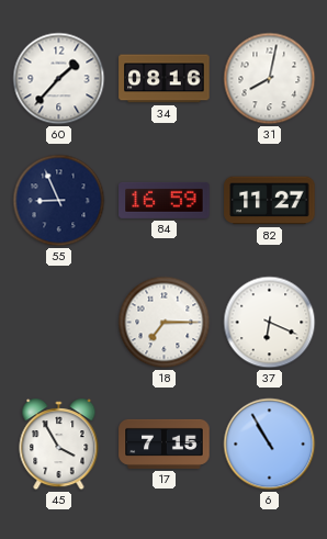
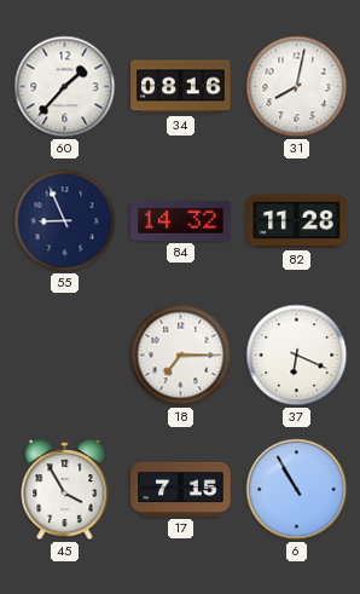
84: 16:59 -> 14:32
82: 11:27 -> 11:28
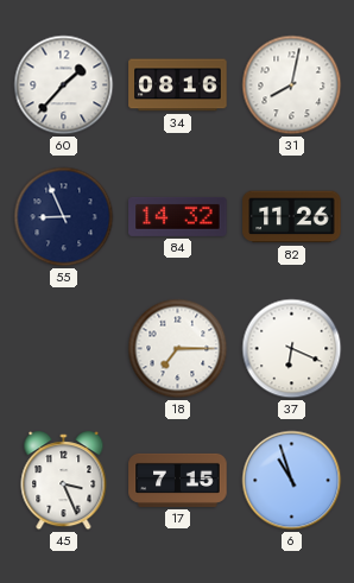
82: 11:28 -> 11:26
45: 3:55 -> 3:26
6: 10:55 -> 10:57
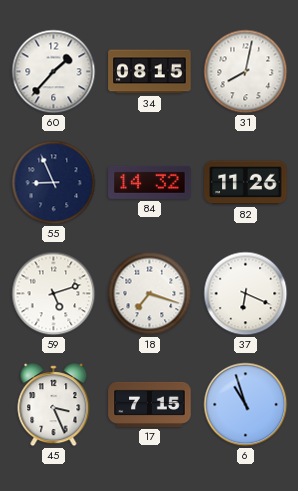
34: 08:16 -> 08:15
59: none -> 5:12
18: 7:15 -> 7:18
